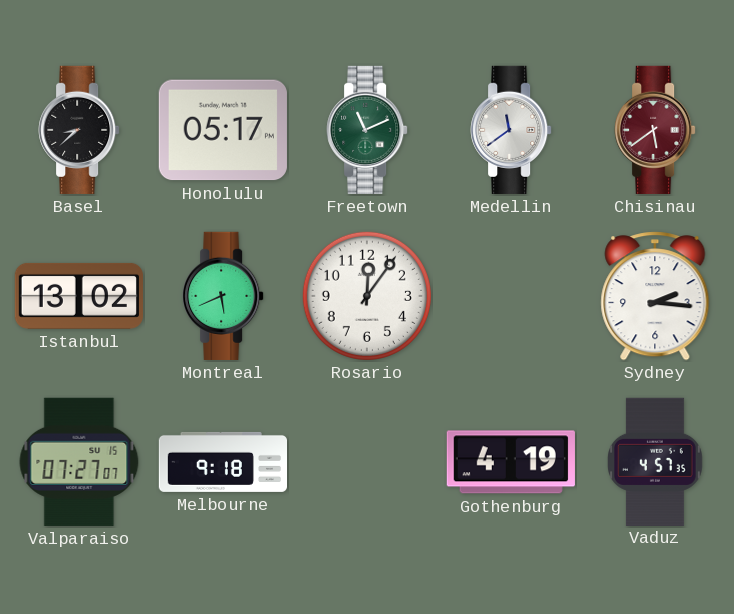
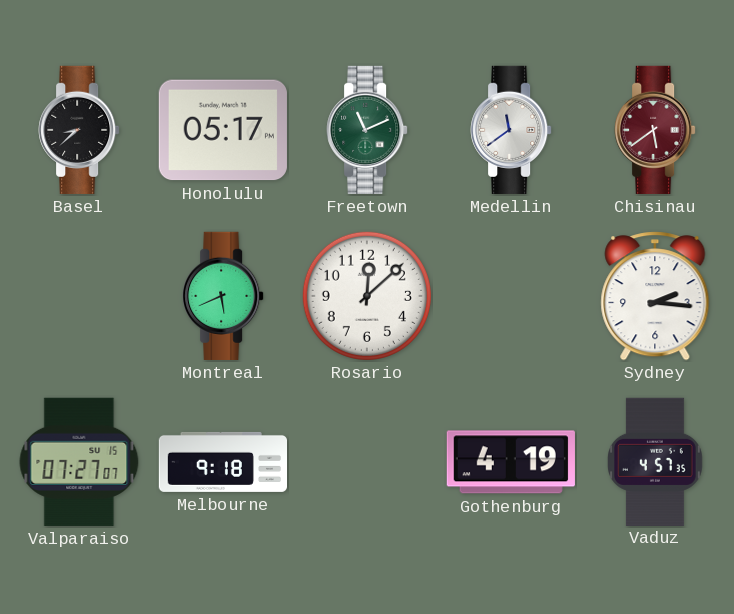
Istanbul: 13:02 -> none
Rosario: 12:06 -> 12:08
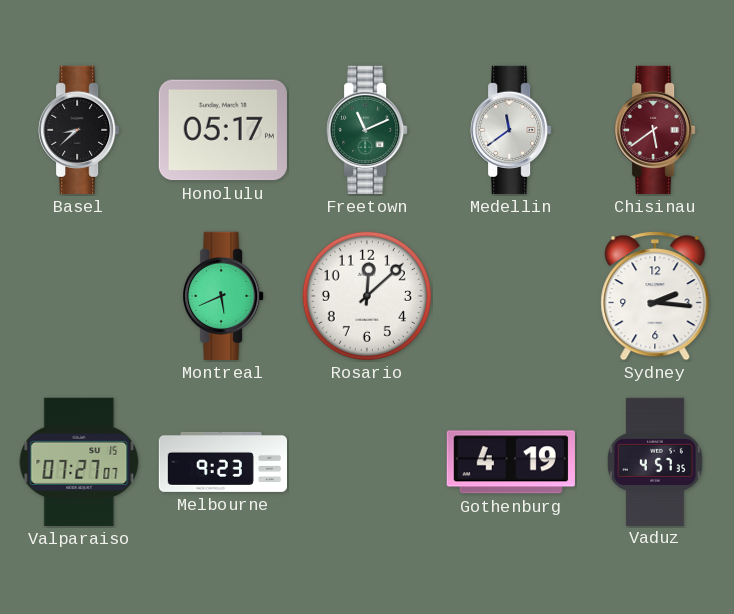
Melbourne: 9:18 -> 9:23
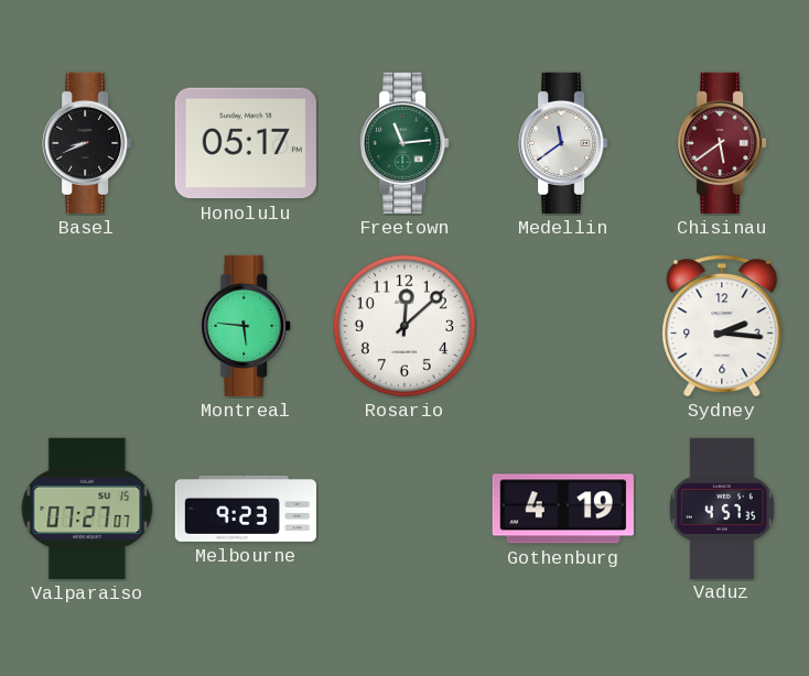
Basel: 8:38 -> 8:41
Freetown: 11:11 -> 11:14
Montreal: 5:41 -> 5:46
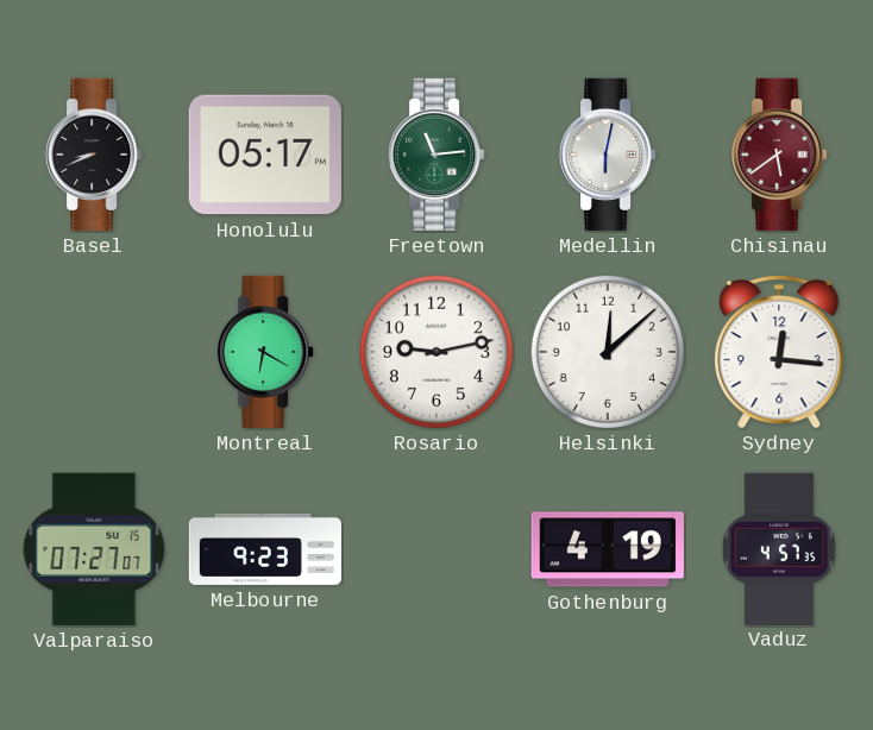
Medellin: 11:39 -> 6:02
Montreal: 5:46 -> 6:20
Rosario: 12:08 -> 9:13
Helsinki: none -> 12:08
Sydney: 2:16 -> 12:16
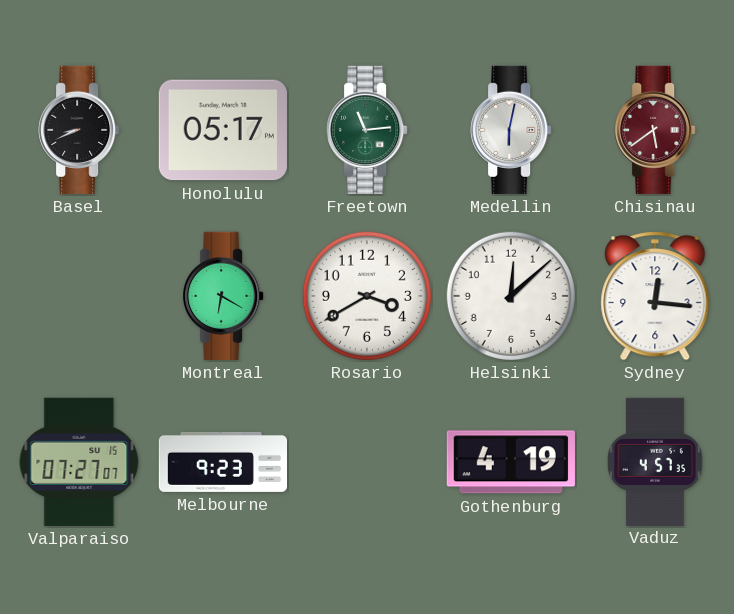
Rosario: 9:13 -> 3:40
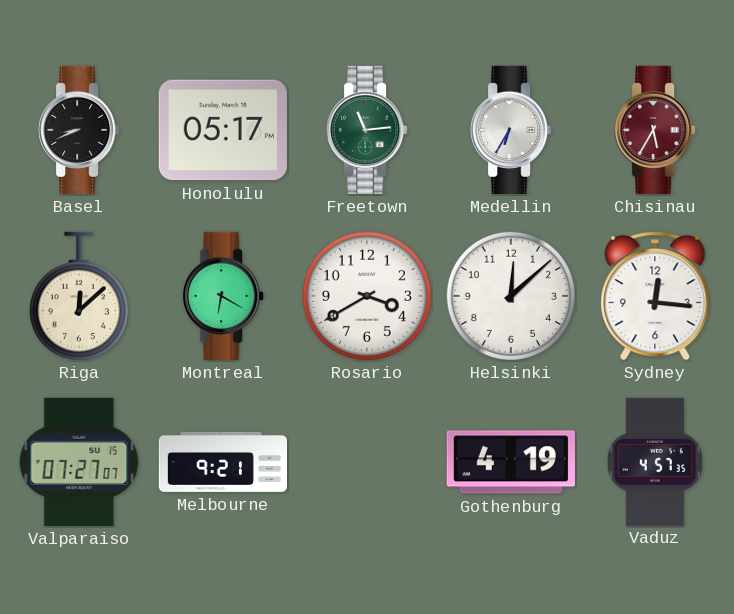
Medellin: 6:02 -> 6:35
Chisinau: 5:39 -> 5:35
Riga: none -> 12:08
Melbourne: 9:23 -> 9:21
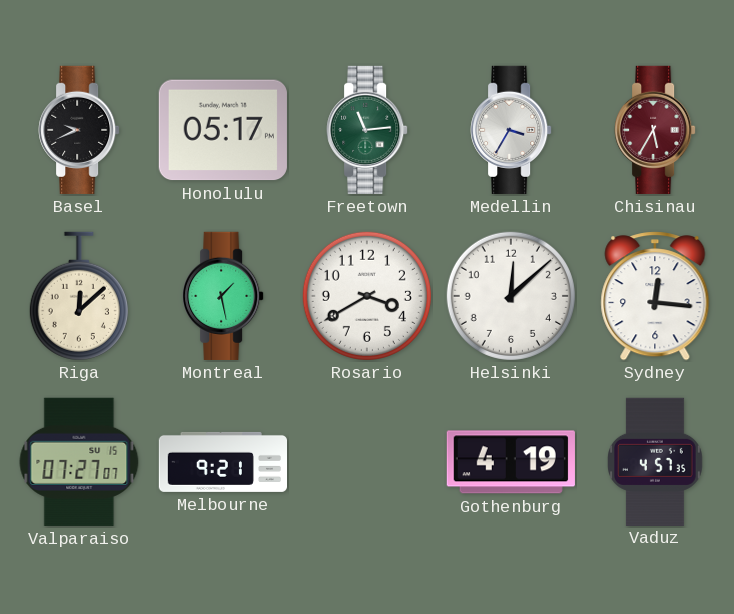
Basel: 8:41 -> 9:41
Medellin: 6:35 -> 3:35
Montreal: 6:20 -> 1:28
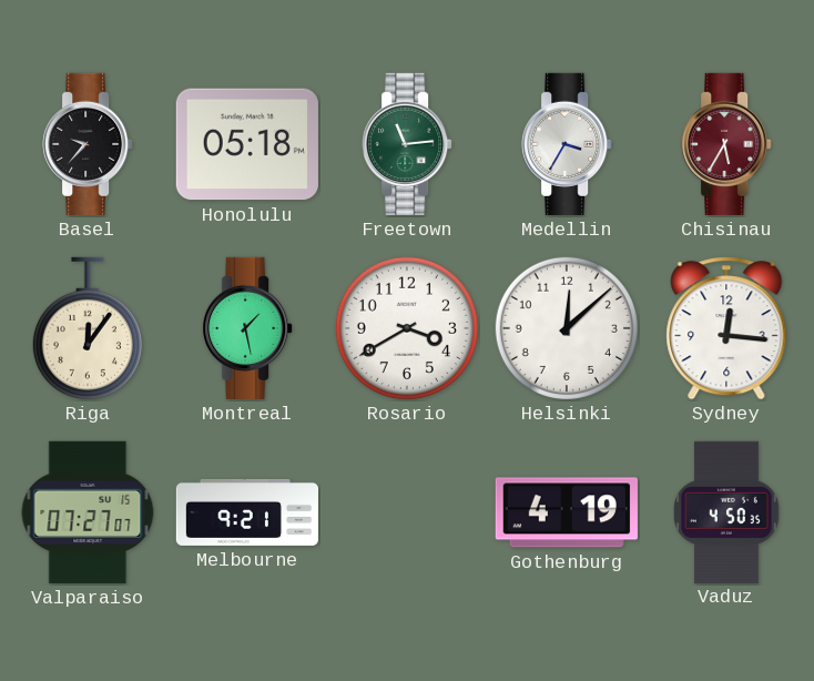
Basel: 9:41 -> 9:37
Honolulu: 05:17 -> 05:18
Riga: 12:08 -> 12:06
Vaduz: 4:57 -> 4:50
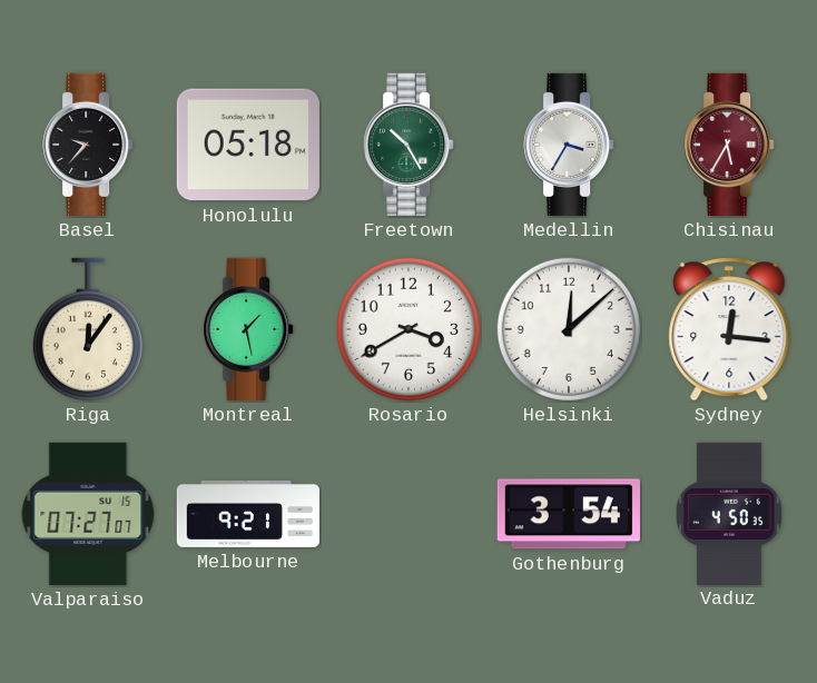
Freetown: 11:14 -> 10:25
Gothenburg: 4:19 -> 3:54
